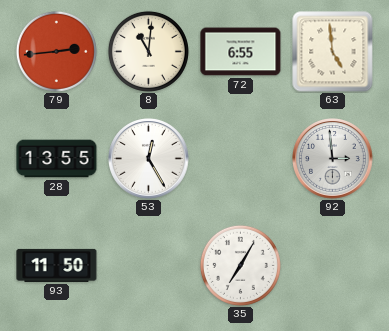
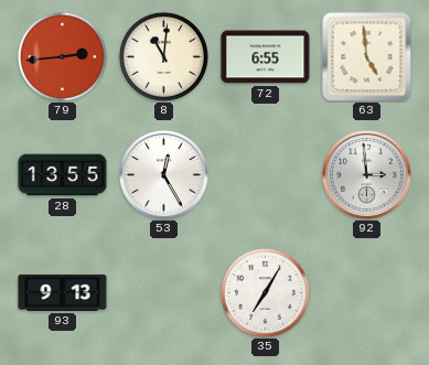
93: 11:50 -> 9:13
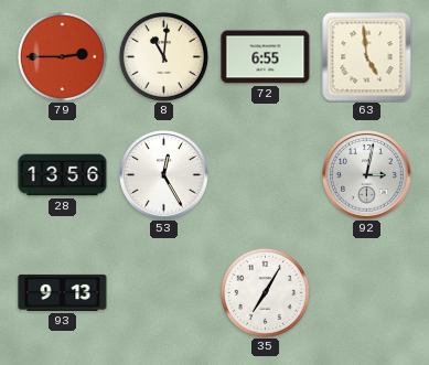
79: 2:44 -> 2:45
28: 13:55 -> 13:56
92: 2:59 -> 3:02
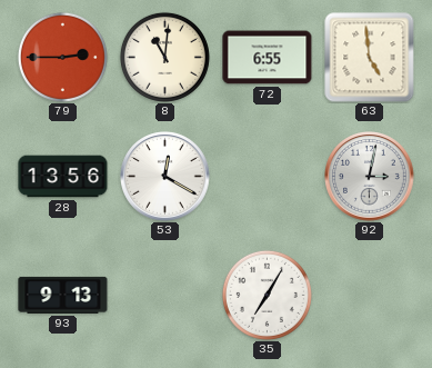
53: 12:25 -> 12:20
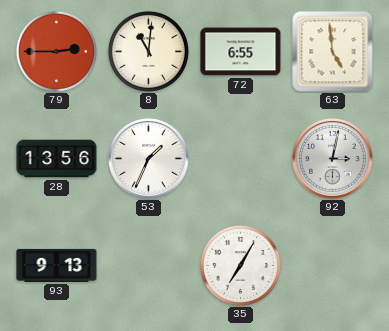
53: 12:20 -> 1:34
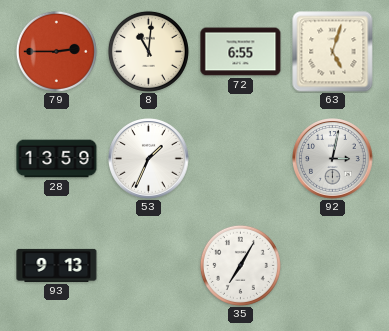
63: 4:59 -> 5:03
28: 13:56 -> 13:59
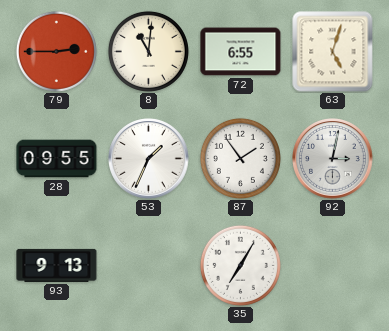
28: 13:59 -> 09:55
87: none -> 1:54
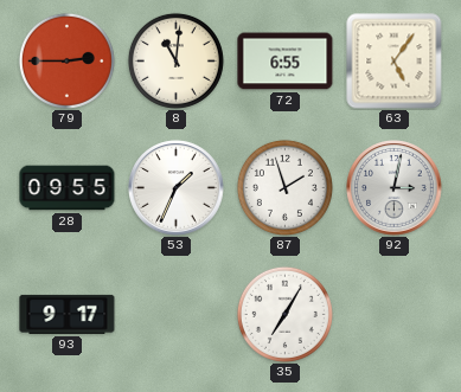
63: 5:03 -> 5:06
87: 1:54 -> 1:57
93: 9:13 -> 9:17
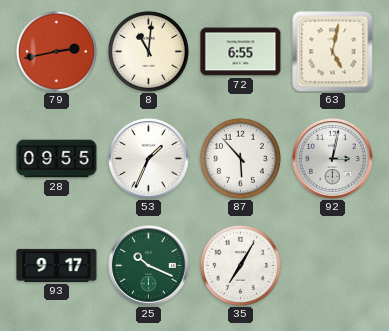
79: 2:45 -> 2:43
63: 5:06 -> 5:02
87: 1:57 -> 5:53
25: none -> 10:19
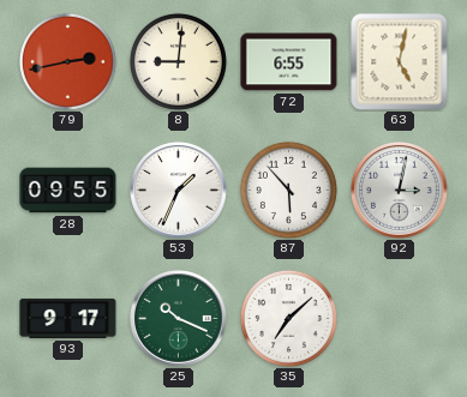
8: 11:01 -> 9:01
35: 7:05 -> 7:08
